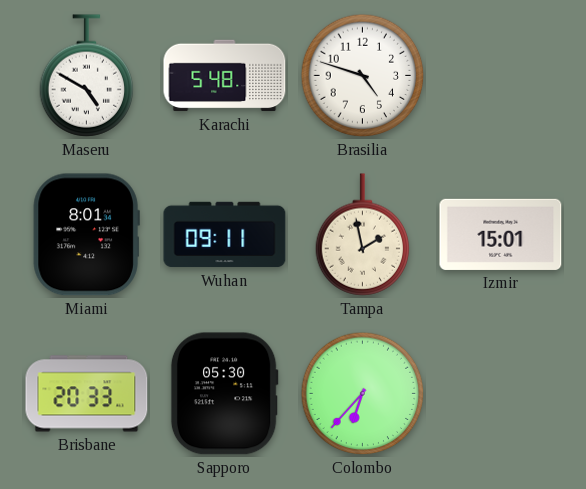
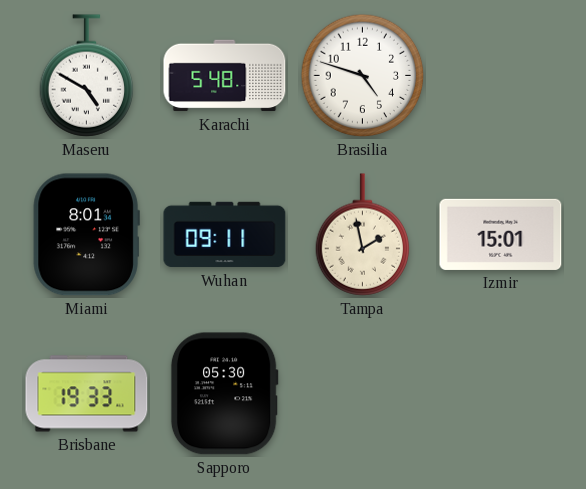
Brisbane: 20:33 -> 19:33
Colombo: 6:37 -> none
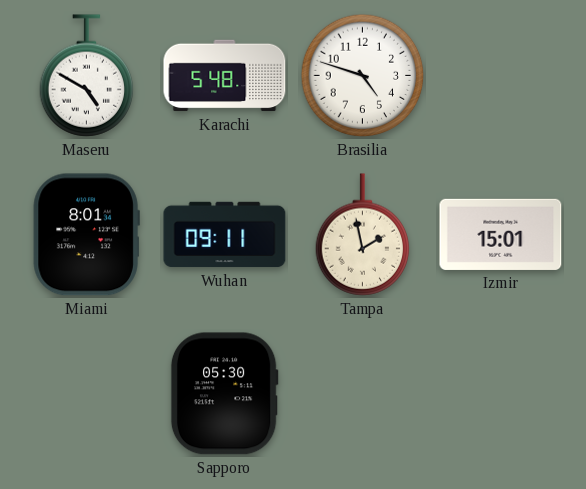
Brisbane: 19:33 -> none
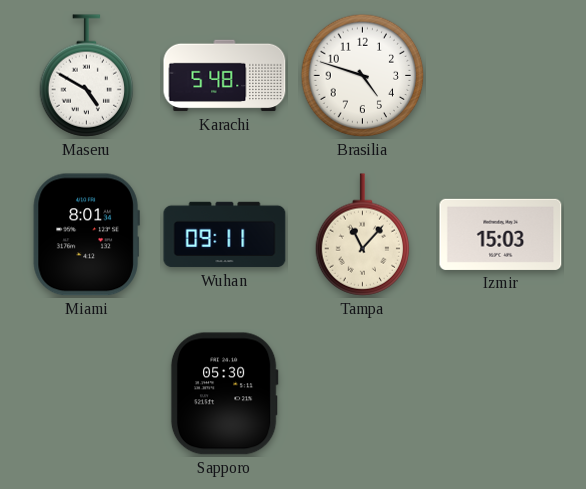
Tampa: 1:58 -> 11:07
Izmir: 15:01 -> 15:03
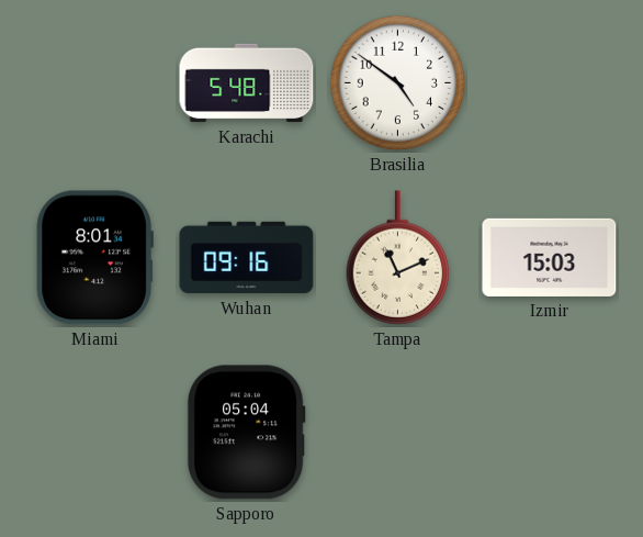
Maseru: 4:50 -> none
Brasilia: 4:48 -> 4:51
Wuhan: 09:11 -> 09:16
Tampa: 11:07 -> 11:11
Sapporo: 05:30 -> 05:04
